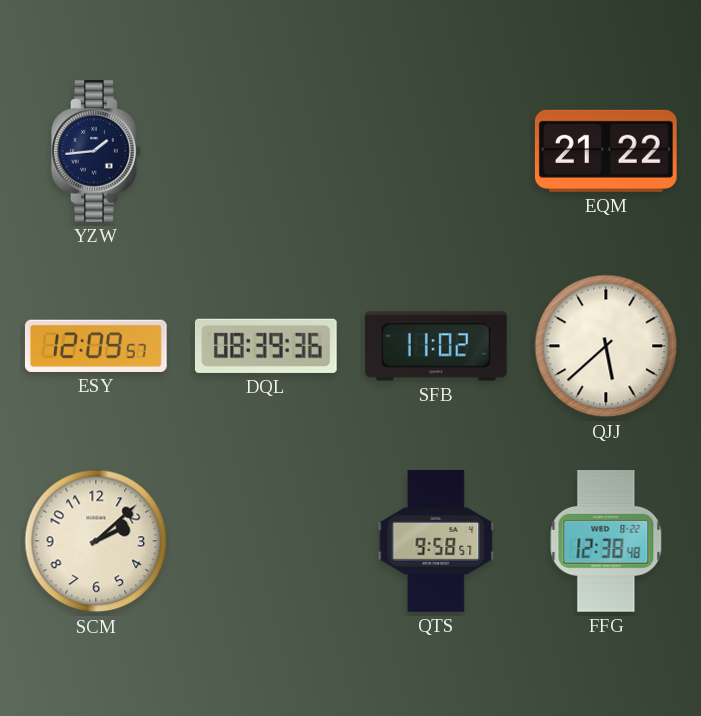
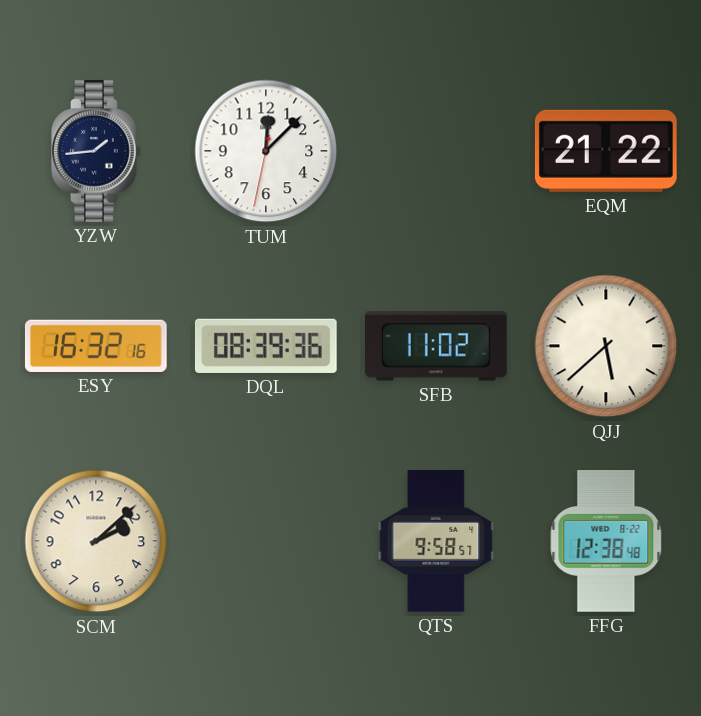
TUM: none -> 12:07
ESY: 12:09 -> 16:32
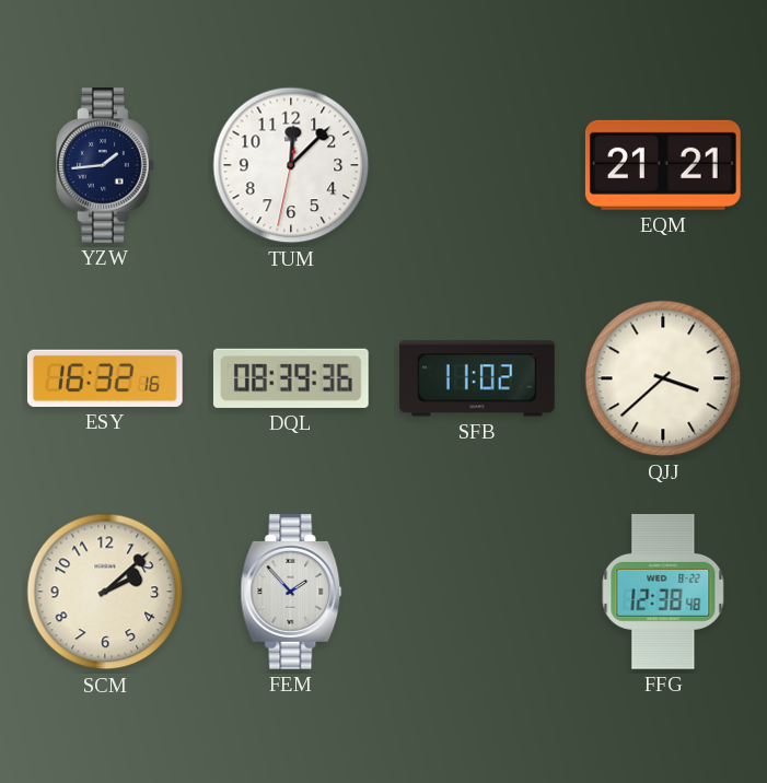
EQM: 21:22 -> 21:21
QJJ: 5:38 -> 3:38
FEM: none -> 1:53
QTS: 9:58 -> none
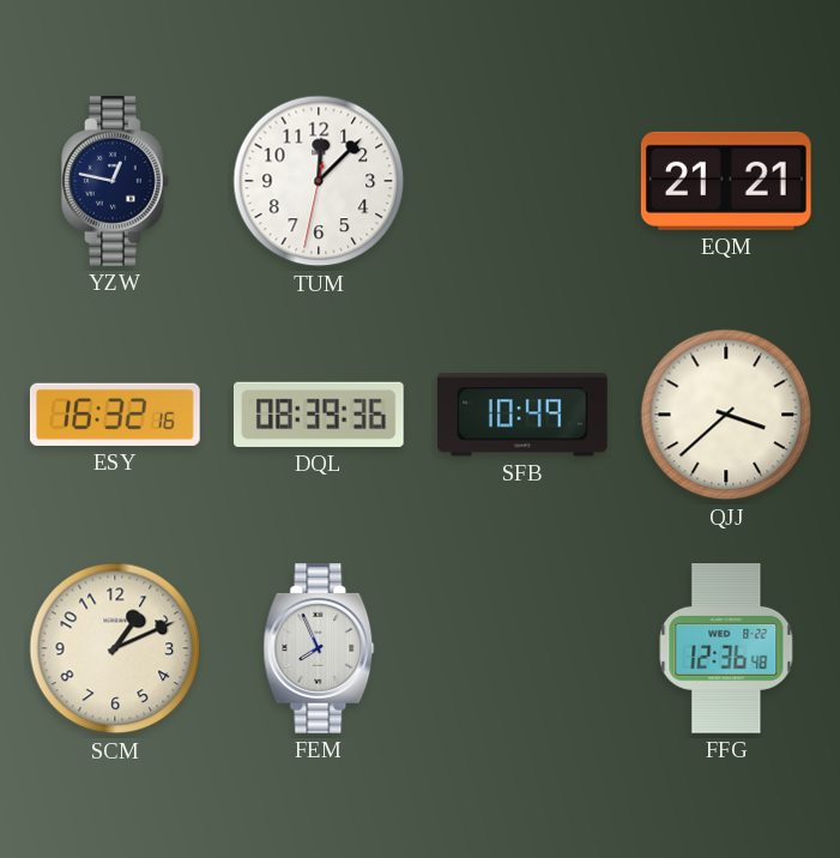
YZW: 1:44 -> 12:47
SFB: 11:02 -> 10:49
SCM: 2:08 -> 1:11
FEM: 1:53 -> 7:56
FFG: 12:38 -> 12:36
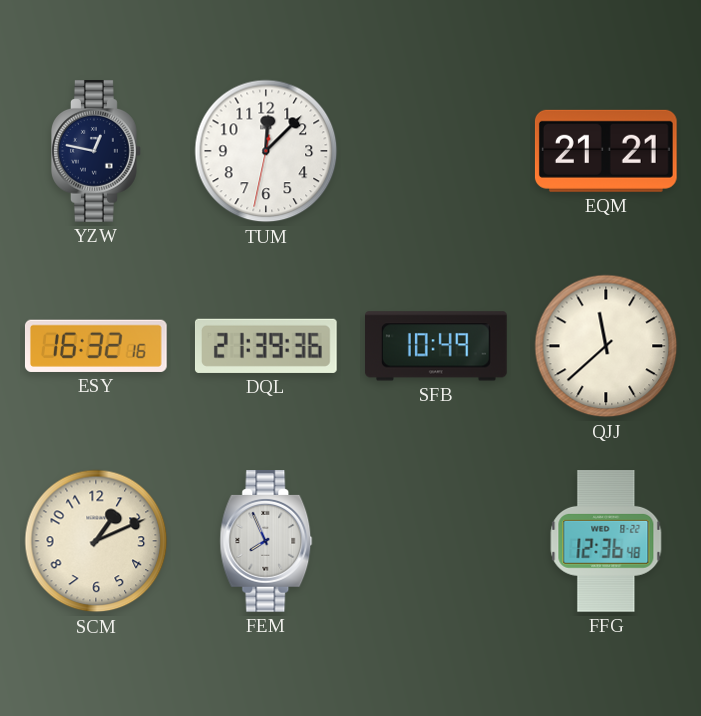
DQL: 08:39 -> 21:39
QJJ: 3:38 -> 11:38
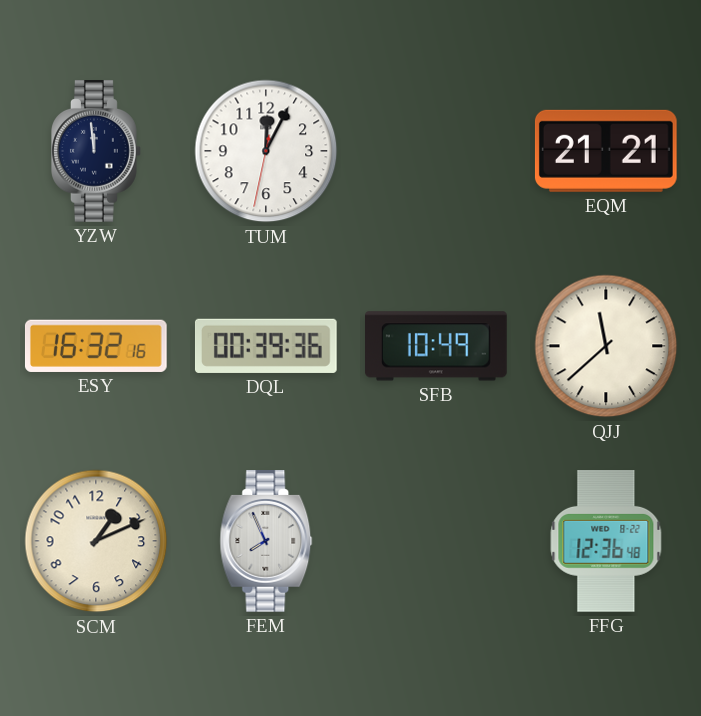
YZW: 12:47 -> 11:59
TUM: 12:07 -> 12:04
DQL: 21:39 -> 00:39
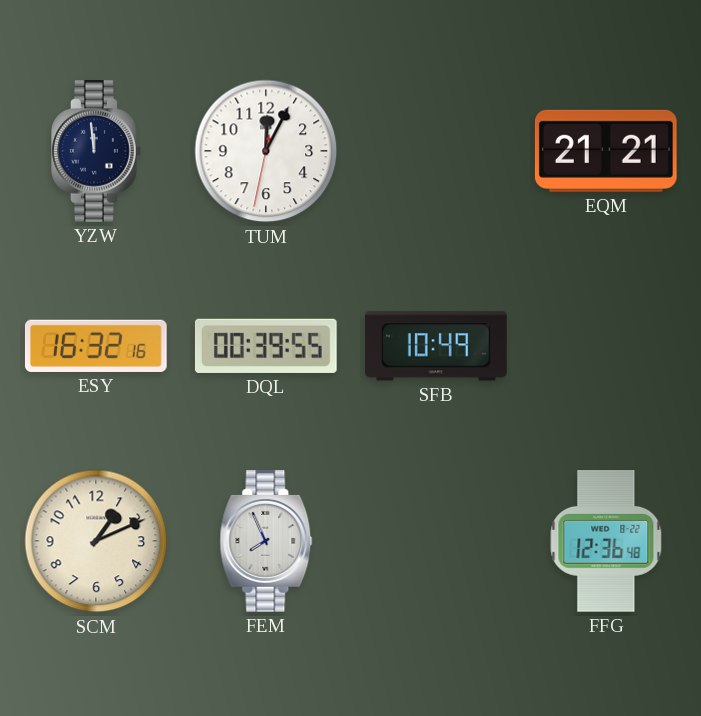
DQL: 00:39:36 -> 00:39:55
QJJ: 11:38 -> none
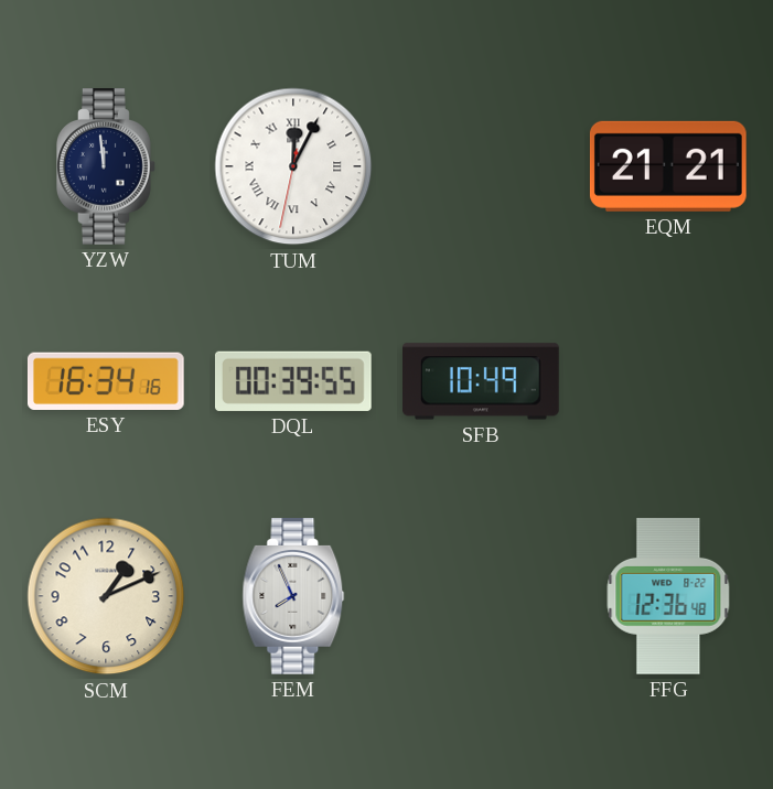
TUM numerals: Arabic -> Roman
ESY: 16:32 -> 16:34
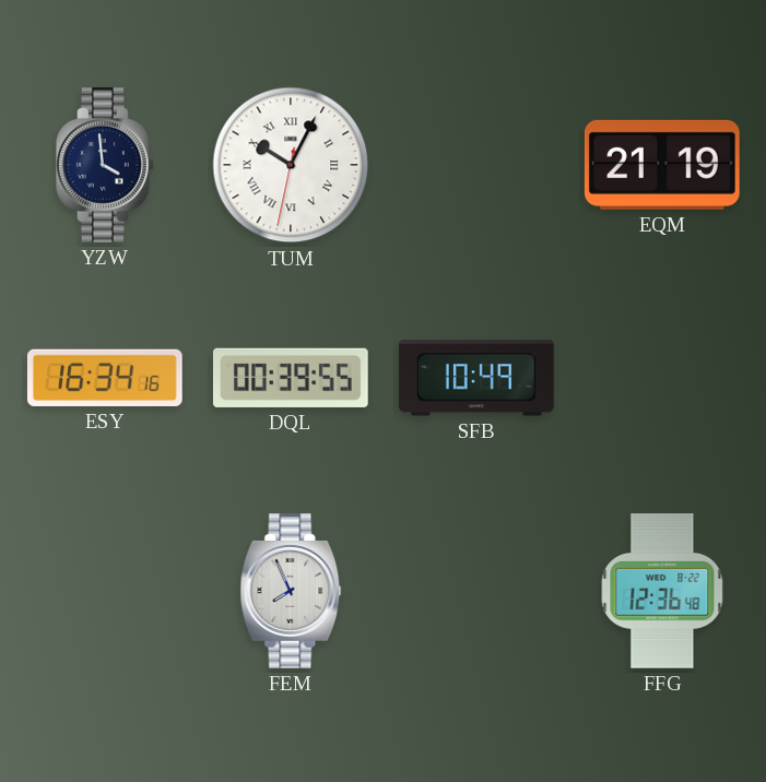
YZW: 11:59 -> 3:59
TUM: 12:04 -> 10:04
EQM: 21:21 -> 21:19
SCM: 1:11 -> none
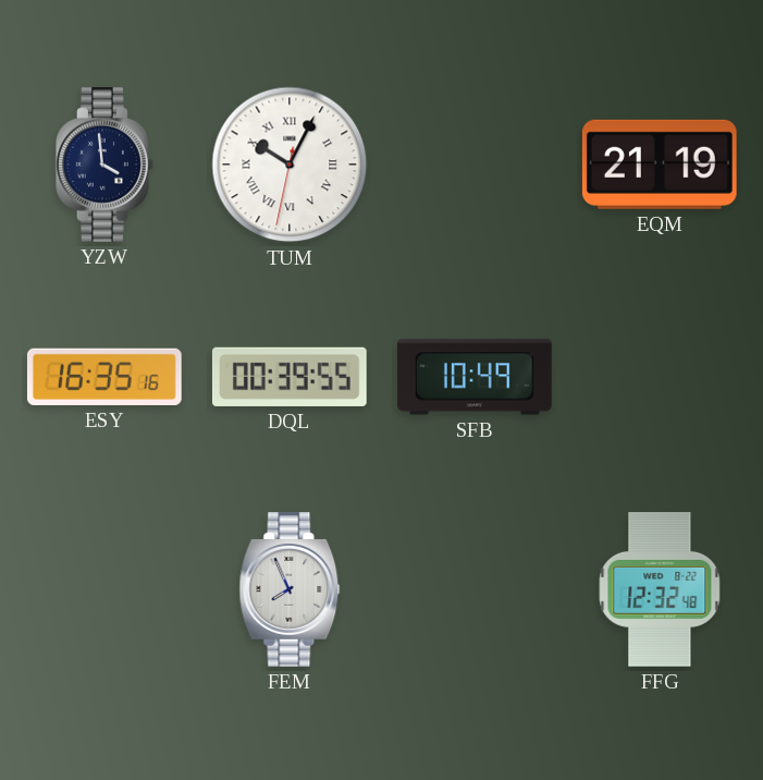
ESY: 16:34 -> 16:35
FFG: 12:36 -> 12:32
